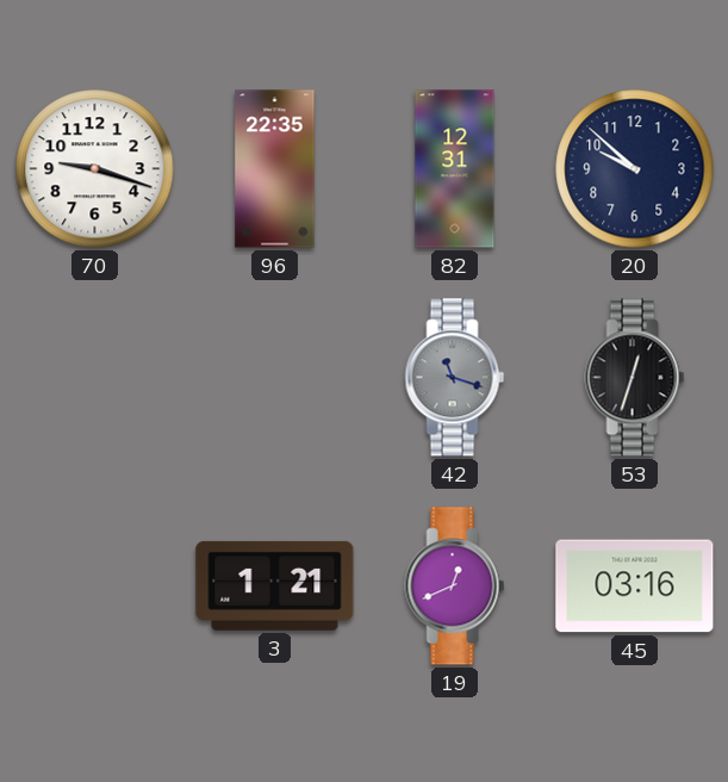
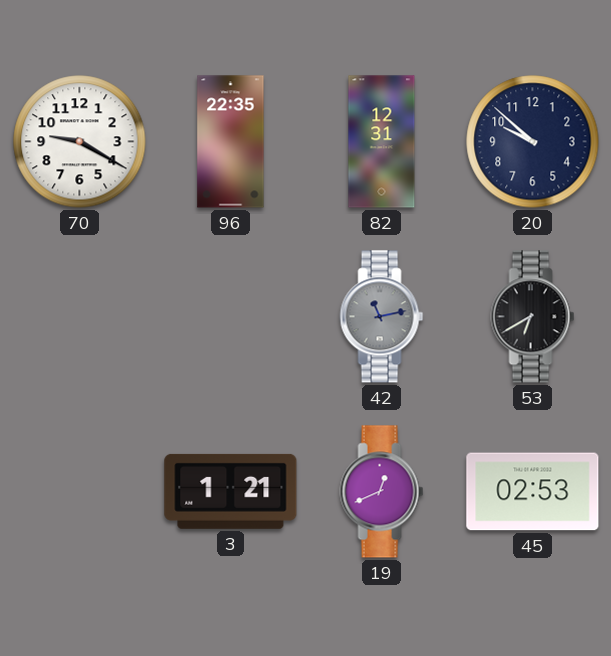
70: 9:18 -> 9:20
42: 11:18 -> 11:13
53: 12:33 -> 6:40
45: 03:16 -> 02:53
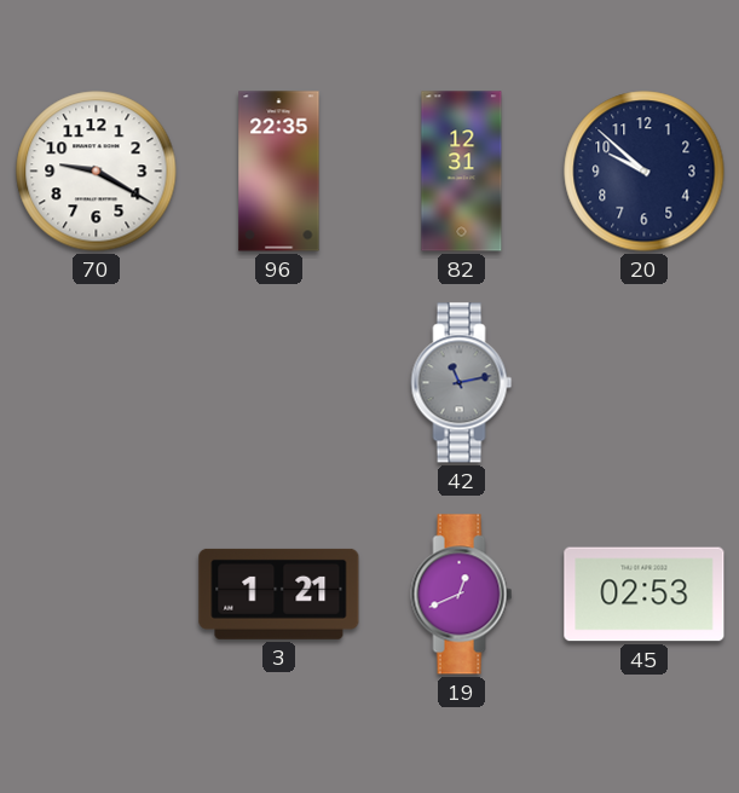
53: 6:40 -> none
